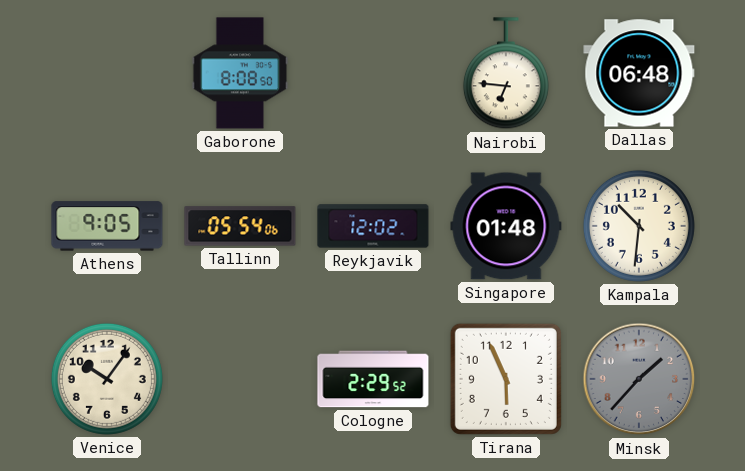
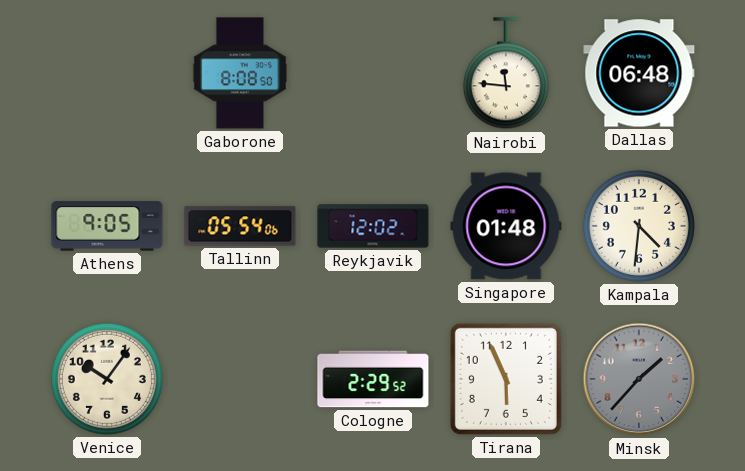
Nairobi: 6:46 -> 11:46
Kampala: 10:31 -> 4:31
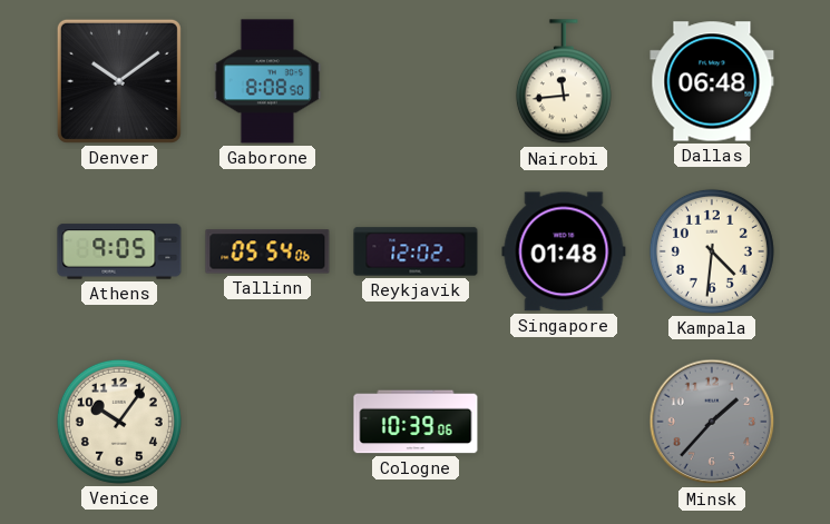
Denver: none -> 10:09
Nairobi: 11:46 -> 11:44
Cologne: 2:29 -> 10:39
Tirana: 5:56 -> none
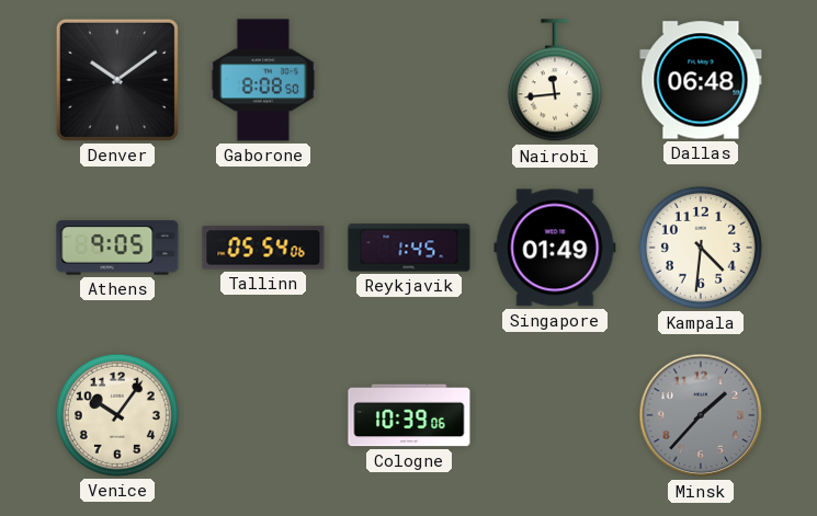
Reykjavik: 12:02 -> 1:45
Singapore: 01:48 -> 01:49
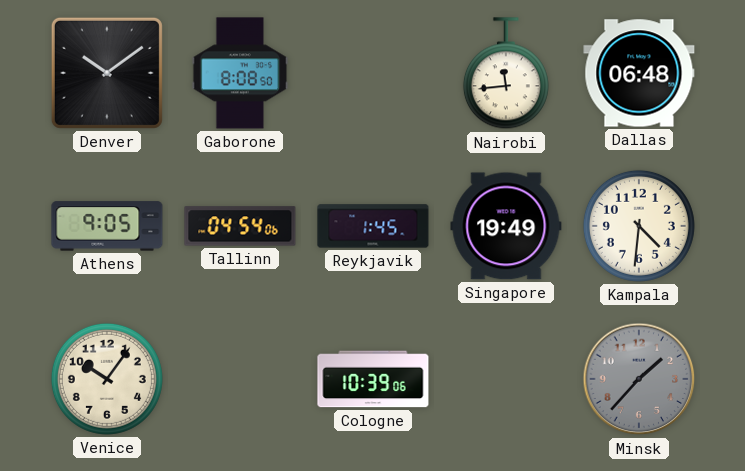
Tallinn: 05:54 -> 04:54
Singapore: 01:49 -> 19:49
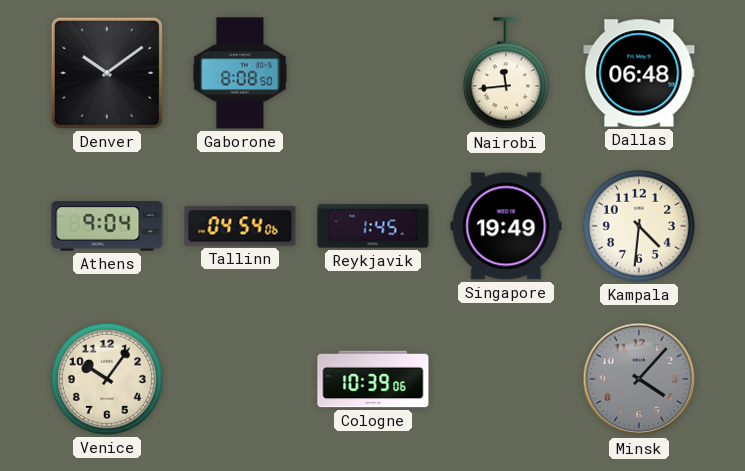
Athens: 9:05 -> 9:04
Minsk: 1:37 -> 4:07
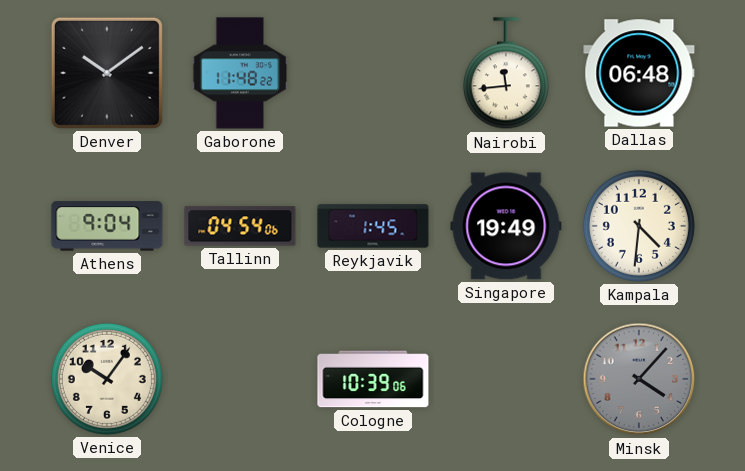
Gaborone: 8:08 -> 11:48
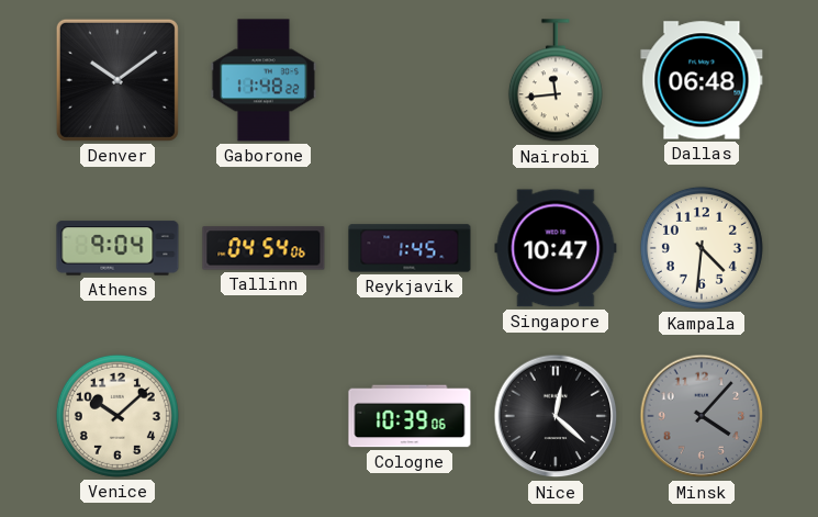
Singapore: 19:49 -> 10:47
Venice: 10:06 -> 10:08
Nice: none -> 12:22
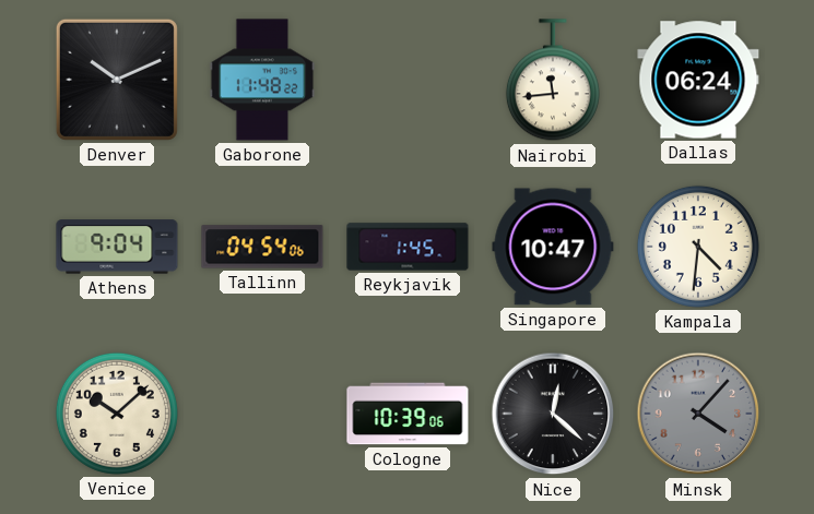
Denver: 10:09 -> 10:11
Dallas: 06:48 -> 06:24
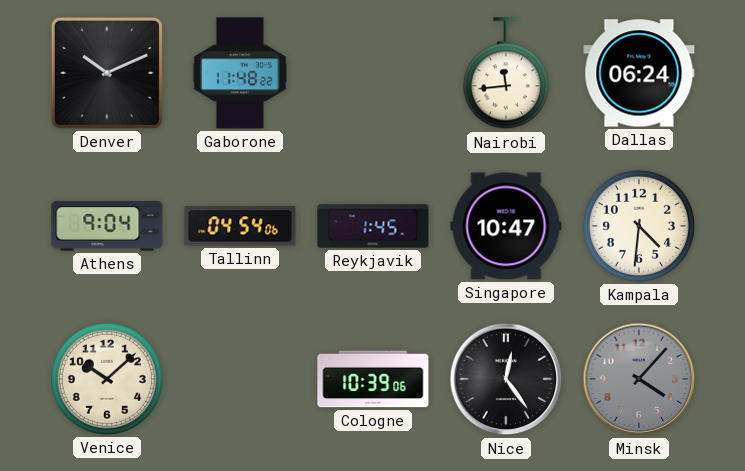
Nice: 12:22 -> 12:24
